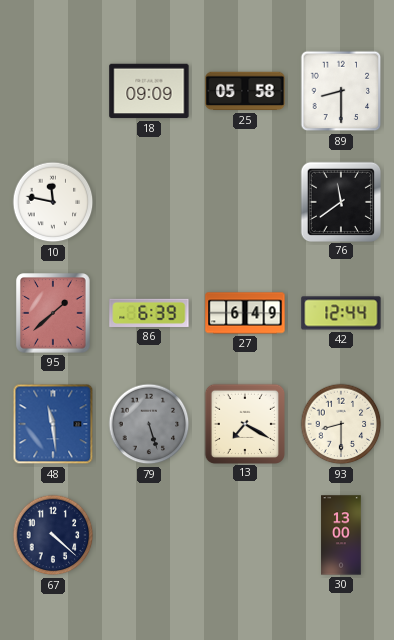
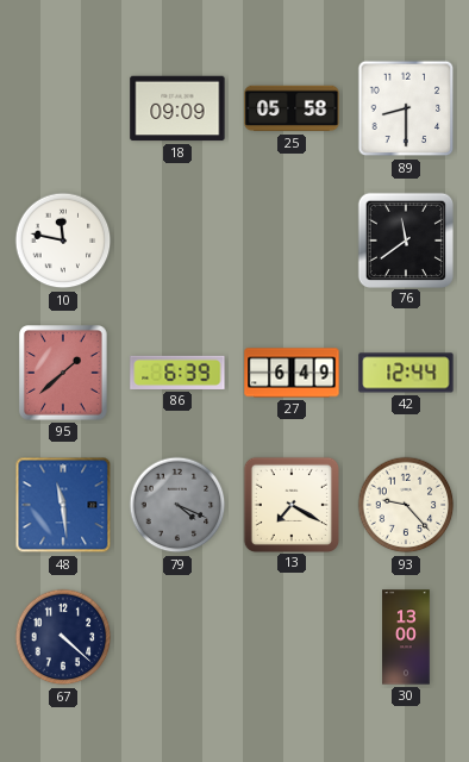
79: 5:27 -> 4:19
93: 8:30 -> 9:23
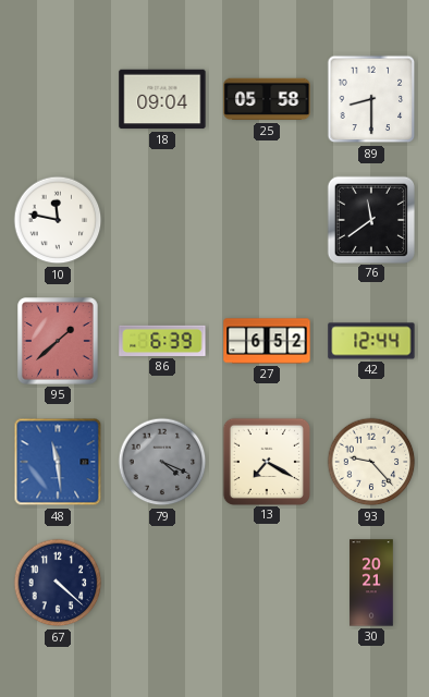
18: 09:09 -> 09:04
27: 6:49 -> 6:52
30: 13:00 -> 20:21
